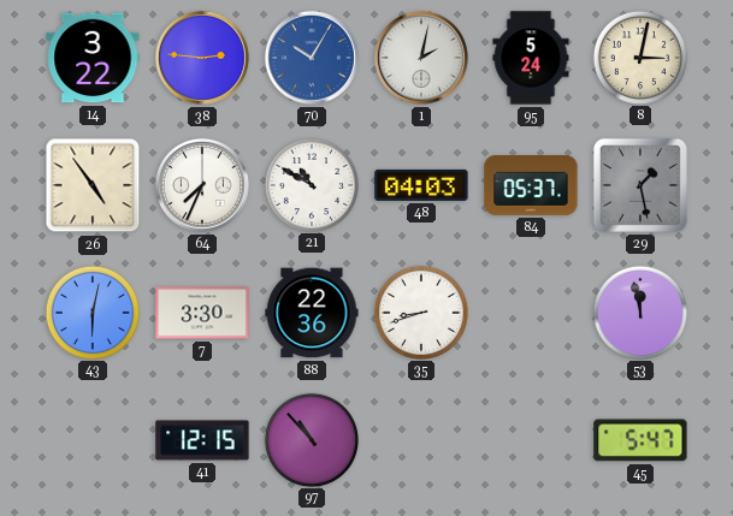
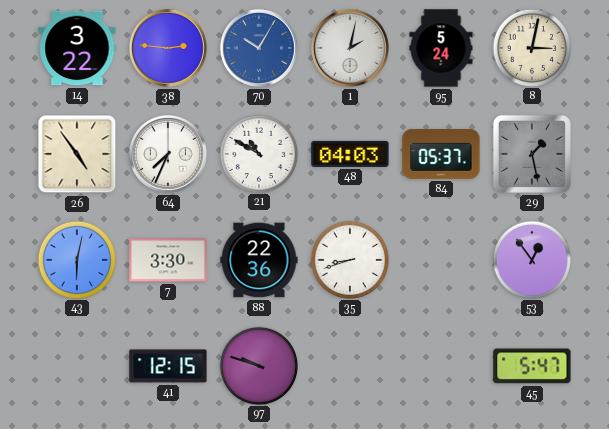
53: 11:58 -> 12:54
97: 10:53 -> 9:48
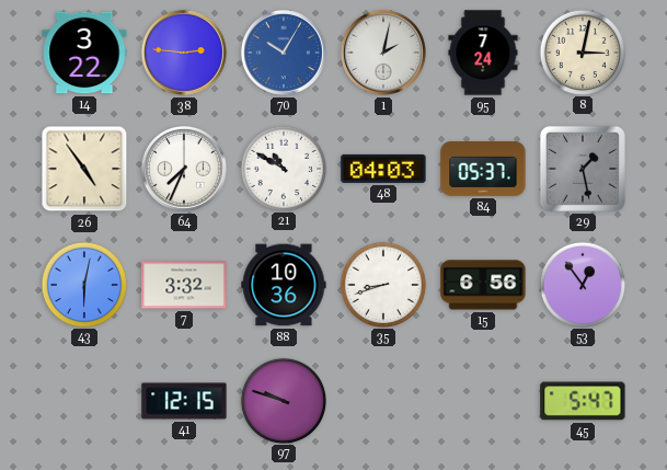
95: 5:24 -> 7:24
7: 3:30 -> 3:32
88: 22:36 -> 10:36
15: none -> 6:56
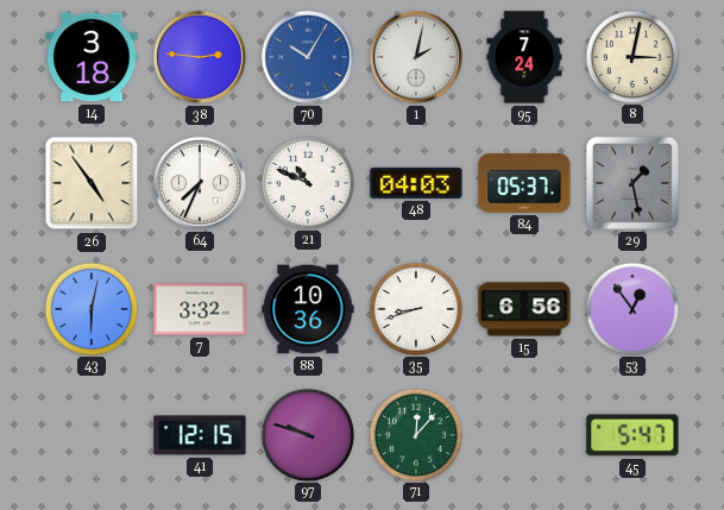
14: 3:22 -> 3:18
21: 10:50 -> 10:49
71: none -> 12:07
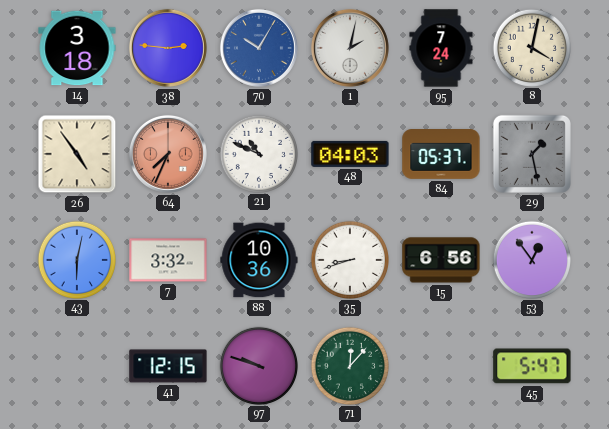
8: 3:02 -> 4:02
64 dial: white -> salmon
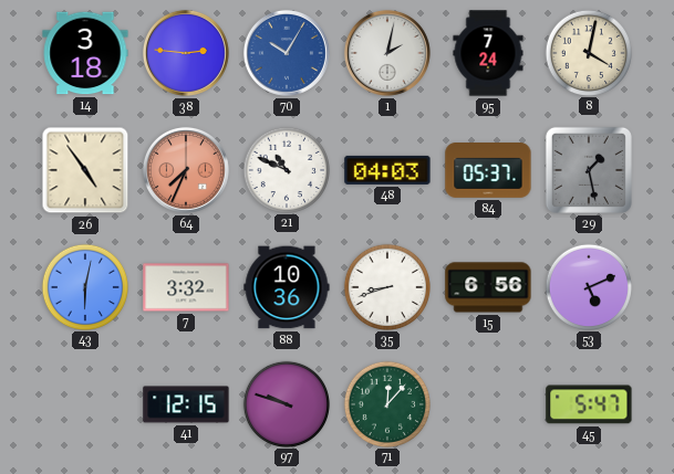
53: 12:54 -> 5:11
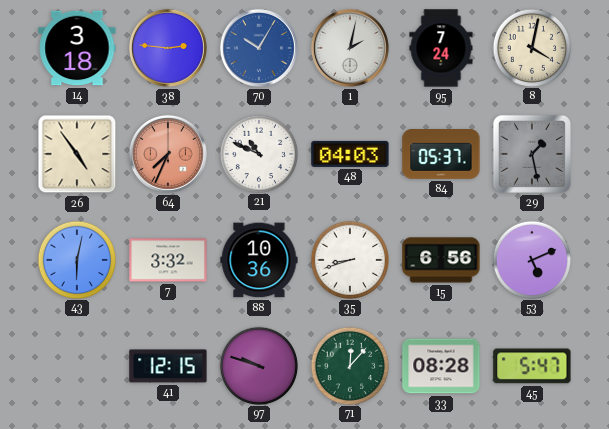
33: none -> 08:28
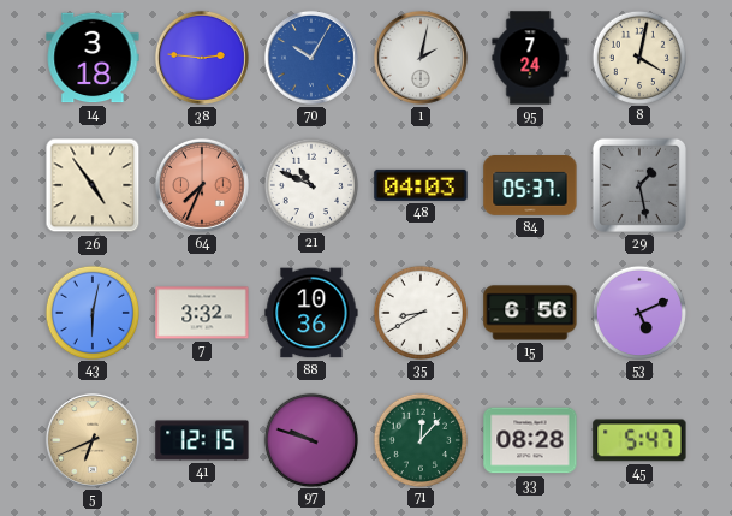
35: 8:42 -> 8:40
5: none -> 6:41
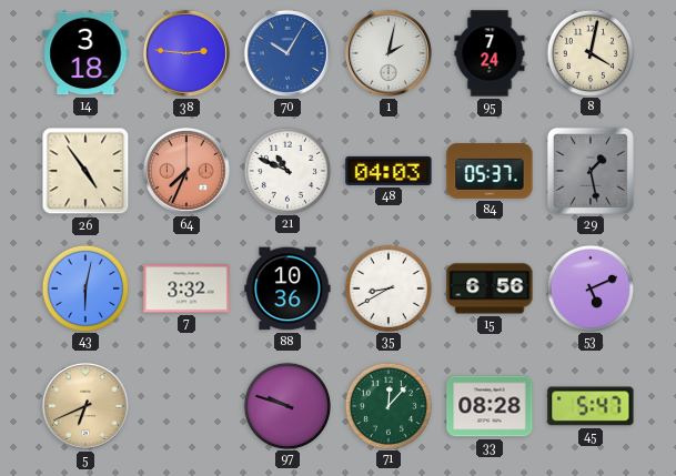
41: 12:15 -> none
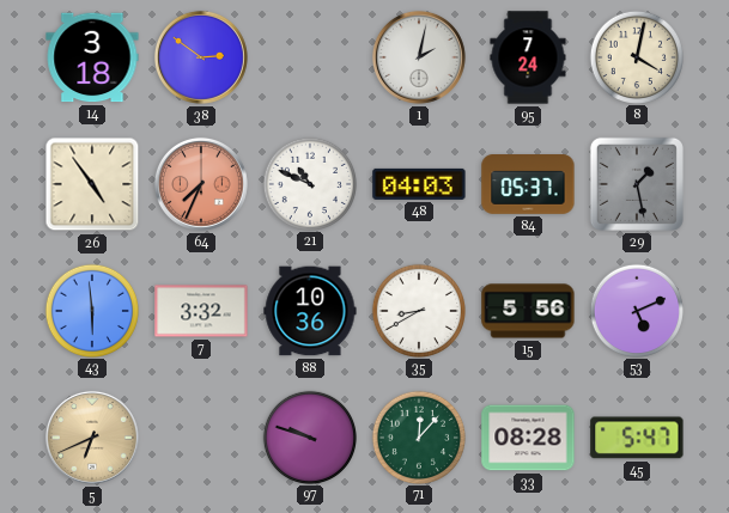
38: 2:46 -> 2:51
70: 10:05 -> none
43: 6:02 -> 5:59
15: 6:56 -> 5:56
